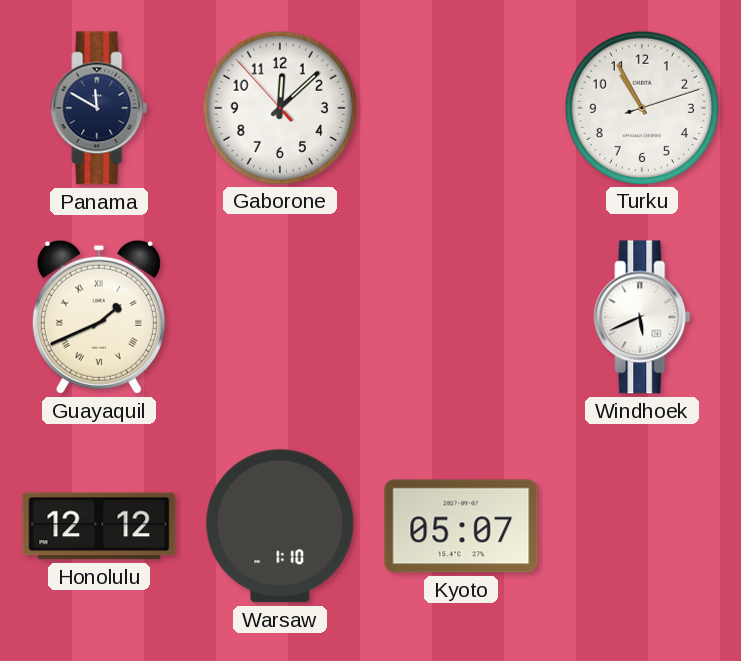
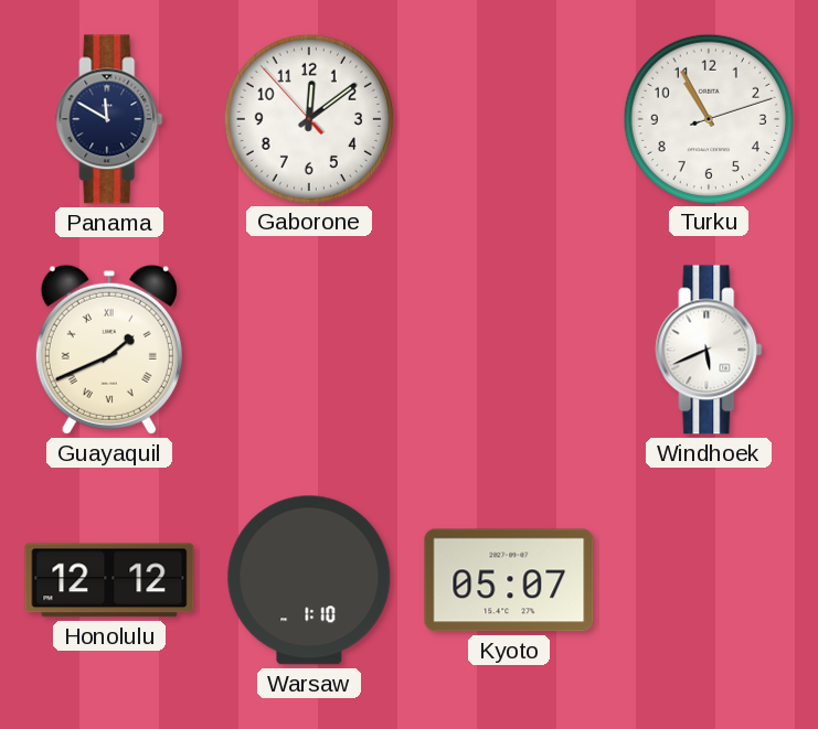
Gaborone: 12:07 -> 12:08
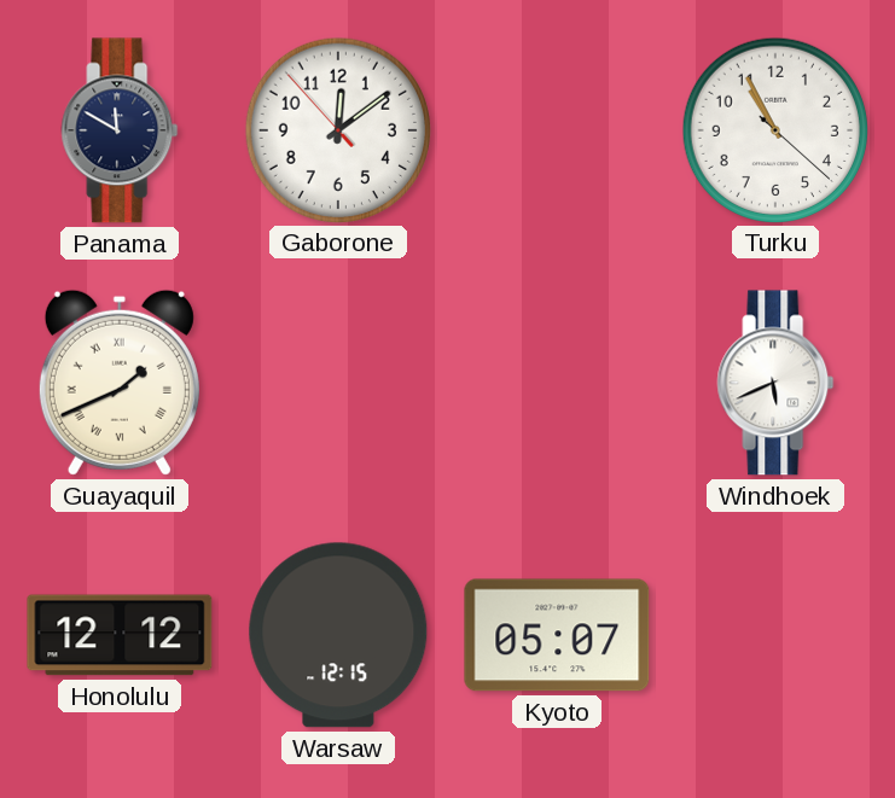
Turku: 10:55:12 -> 10:55:22
Warsaw: 1:10 -> 12:15
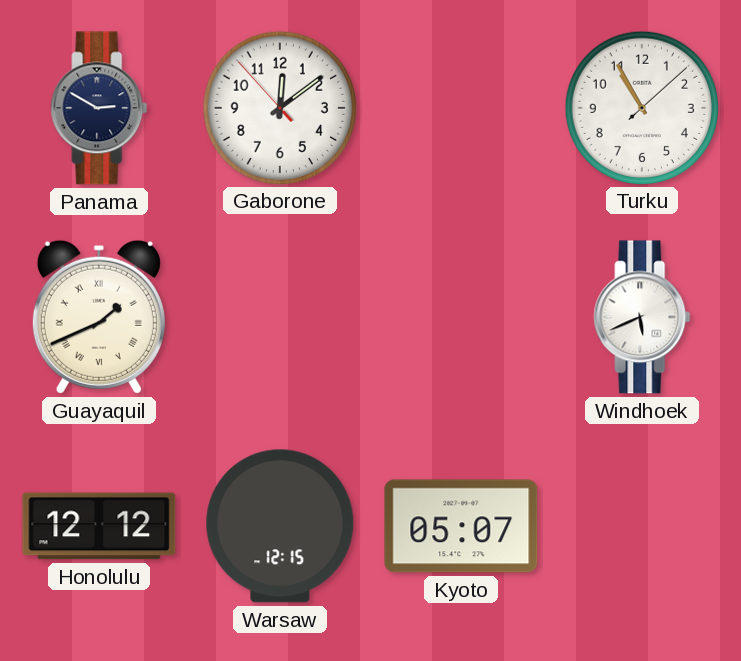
Panama: 11:50 -> 2:50
Turku: 10:55:22 -> 10:55:08
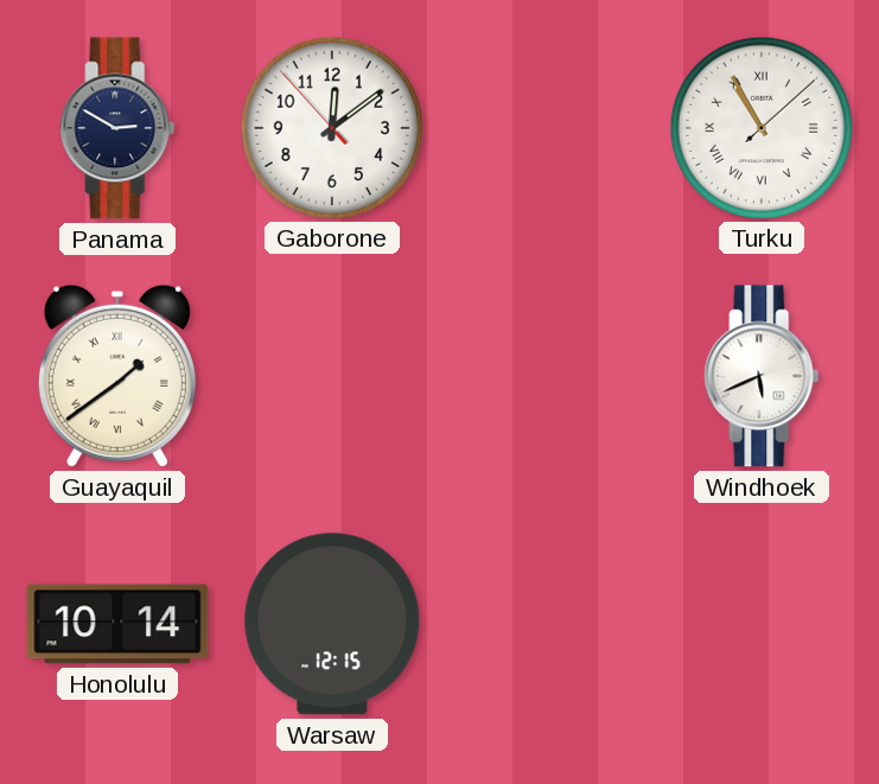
Turku numerals: Arabic -> Roman
Guayaquil: 1:41 -> 1:39
Honolulu: 12:12 -> 10:14
Kyoto: 05:07 -> none
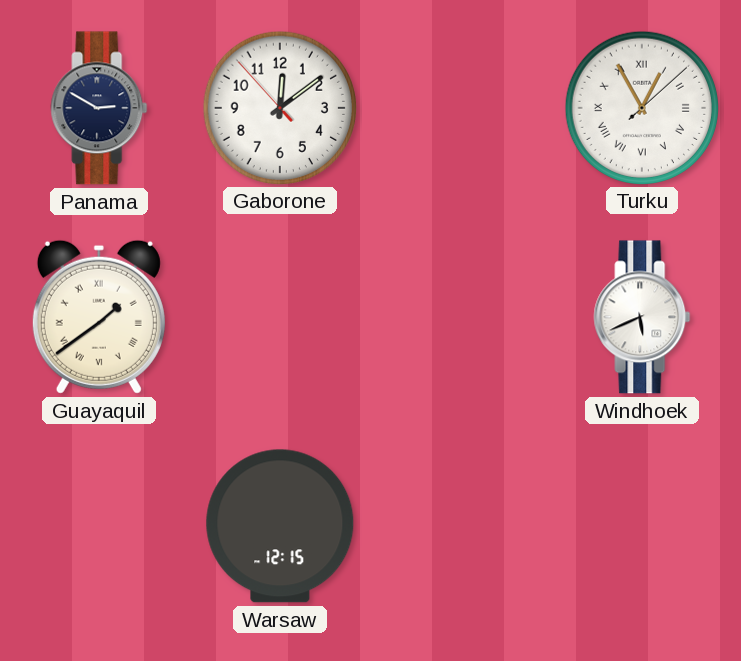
Turku: 10:55 -> 12:55
Honolulu: 10:14 -> none
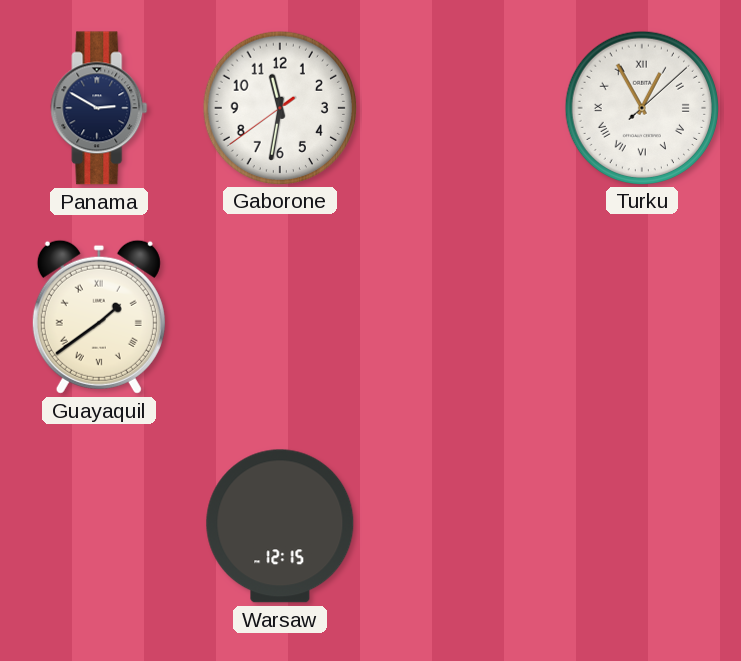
Gaborone: 12:08 -> 11:31
Windhoek: 5:41 -> none
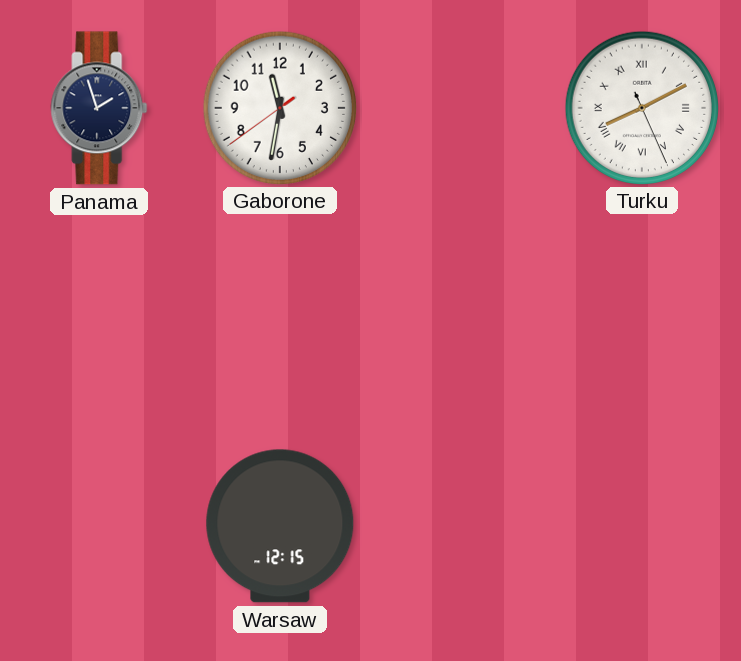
Panama: 2:50 -> 1:57
Turku: 12:55 -> 8:10
Guayaquil: 1:39 -> none
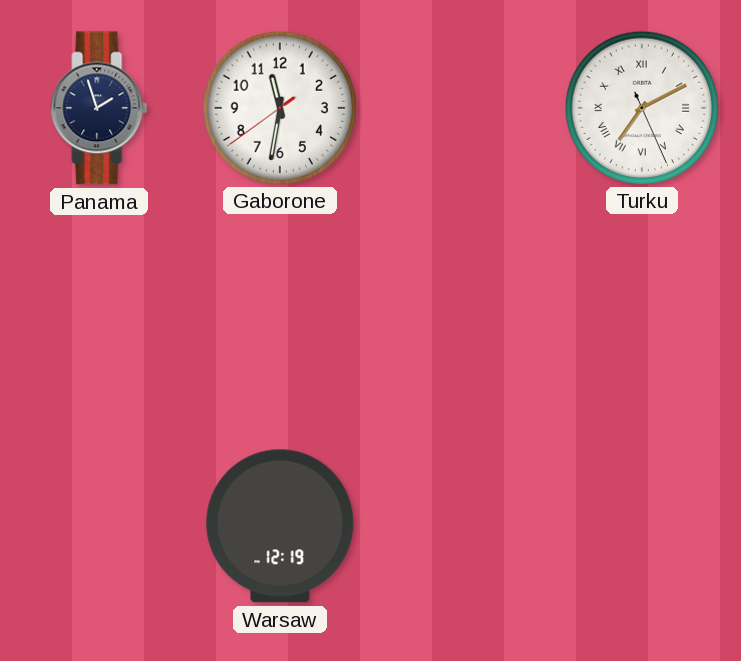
Turku: 8:10 -> 7:10
Warsaw: 12:15 -> 12:19
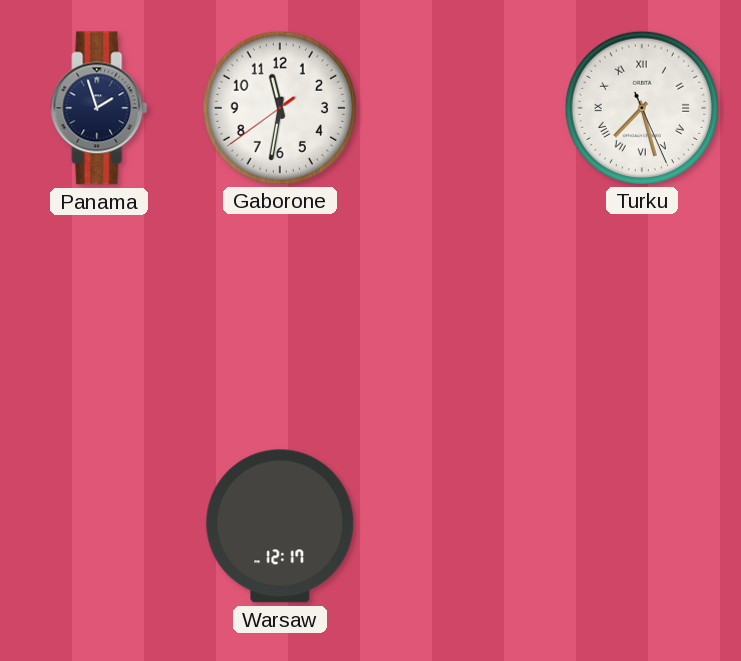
Turku: 7:10 -> 7:27
Warsaw: 12:19 -> 12:17
